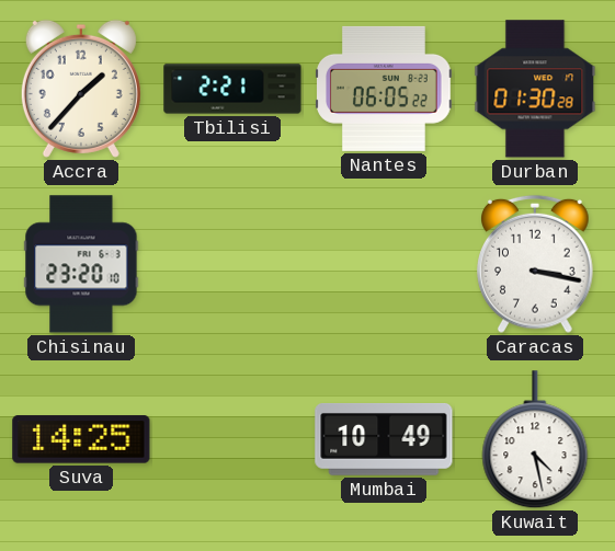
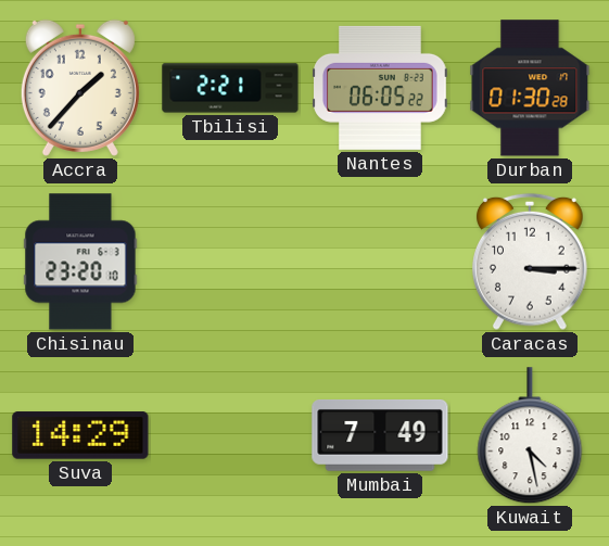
Caracas: 3:17 -> 3:15
Suva: 14:25 -> 14:29
Mumbai: 10:49 -> 7:49
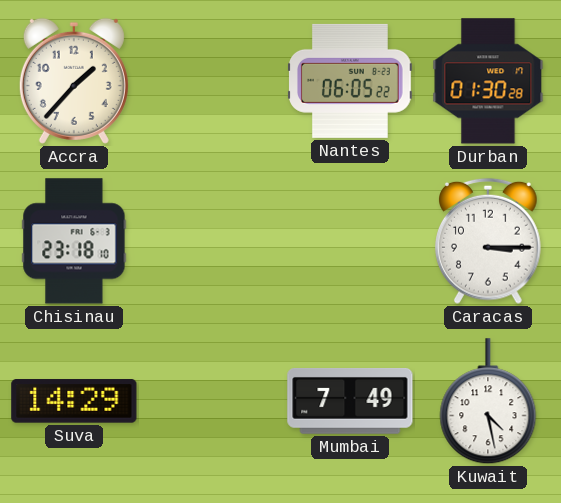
Tbilisi: 2:21 -> none
Chisinau: 23:20 -> 23:18
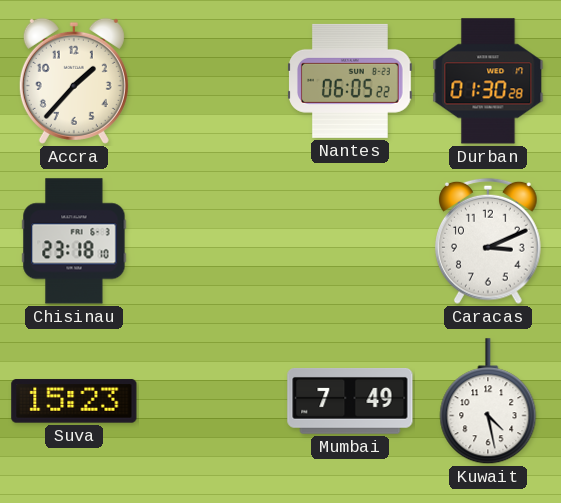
Caracas: 3:15 -> 3:11
Suva: 14:29 -> 15:23
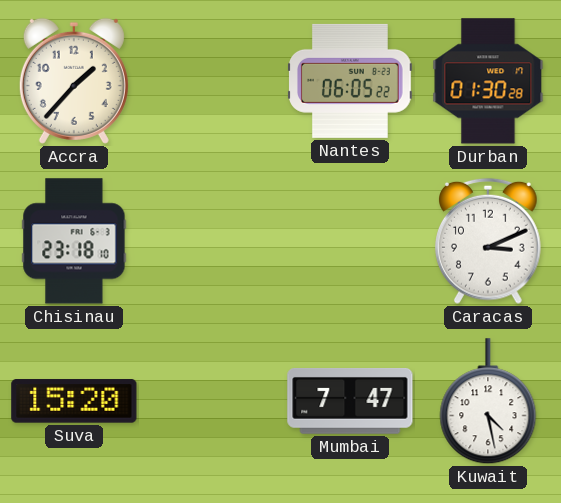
Suva: 15:23 -> 15:20
Mumbai: 7:49 -> 7:47
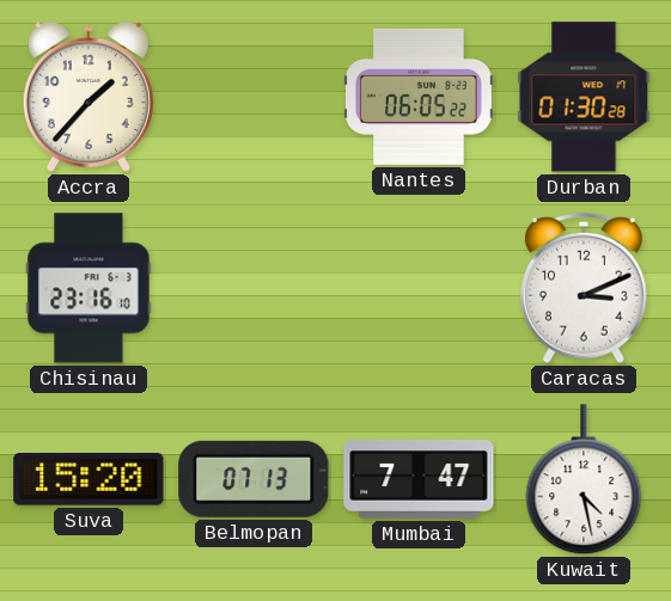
Chisinau: 23:18 -> 23:16
Belmopan: none -> 07:13
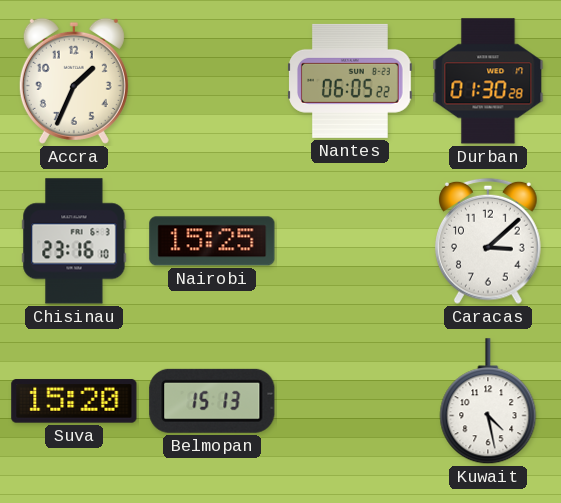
Accra: 1:37 -> 1:34
Nairobi: none -> 15:25
Caracas: 3:11 -> 3:08
Belmopan: 07:13 -> 15:13
Mumbai: 7:47 -> none
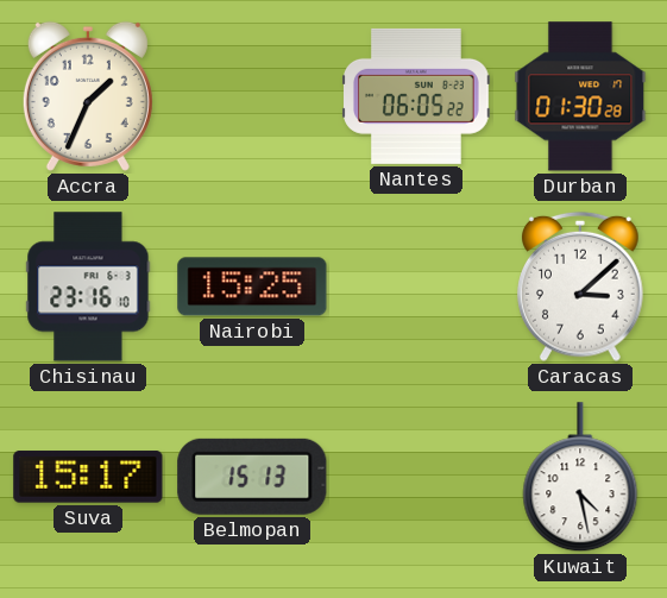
Suva: 15:20 -> 15:17
